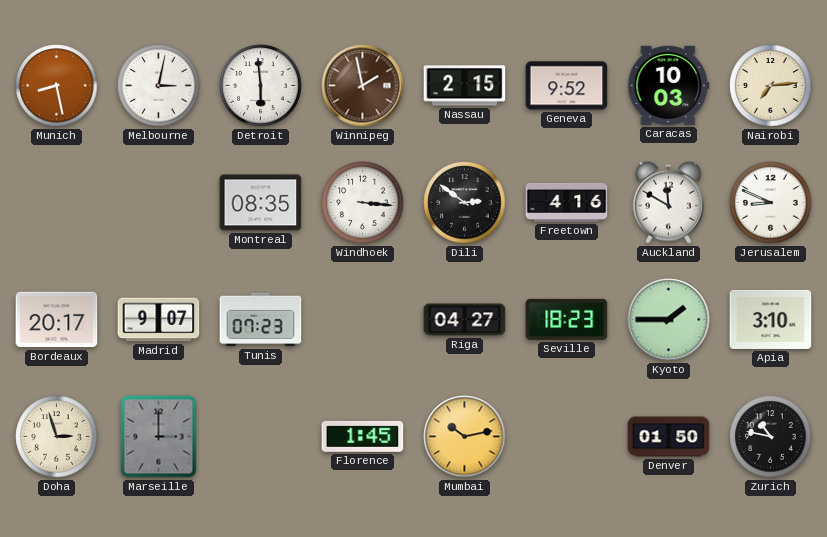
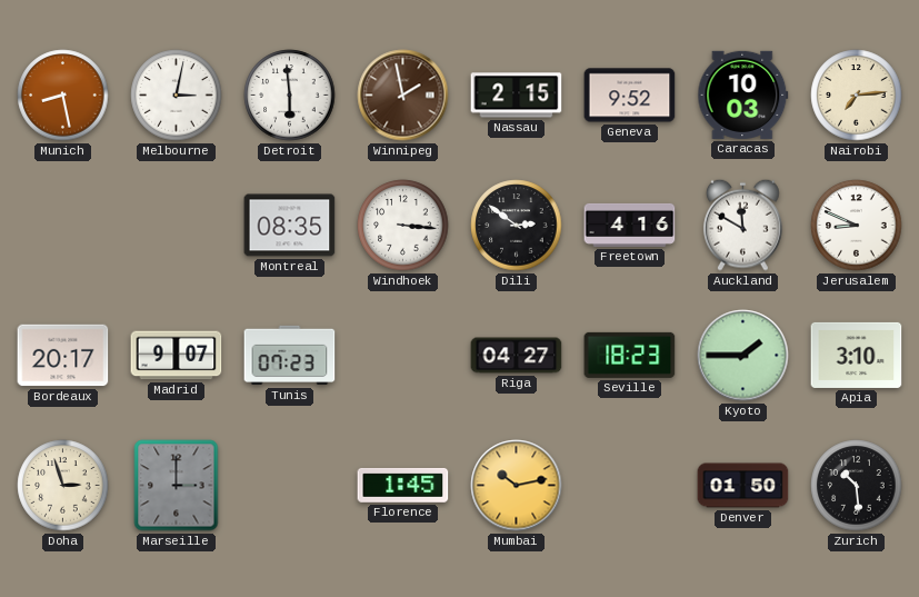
Zurich: 10:47 -> 10:29
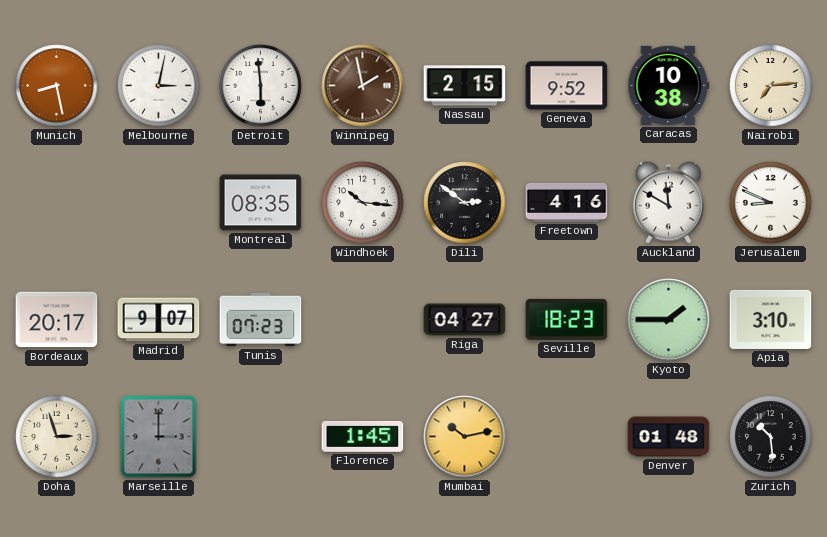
Caracas: 10:03 -> 10:38
Windhoek: 3:16 -> 10:16
Denver: 01:50 -> 01:48
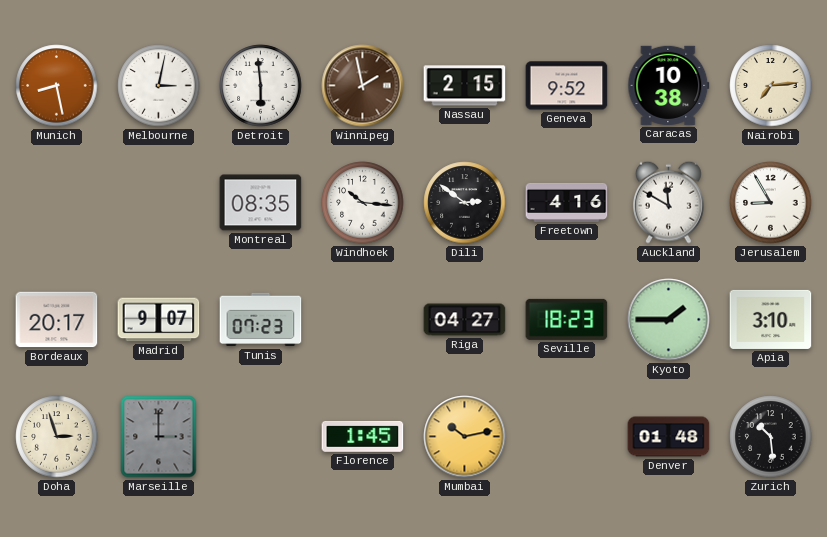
Jerusalem: 8:49 -> 8:55
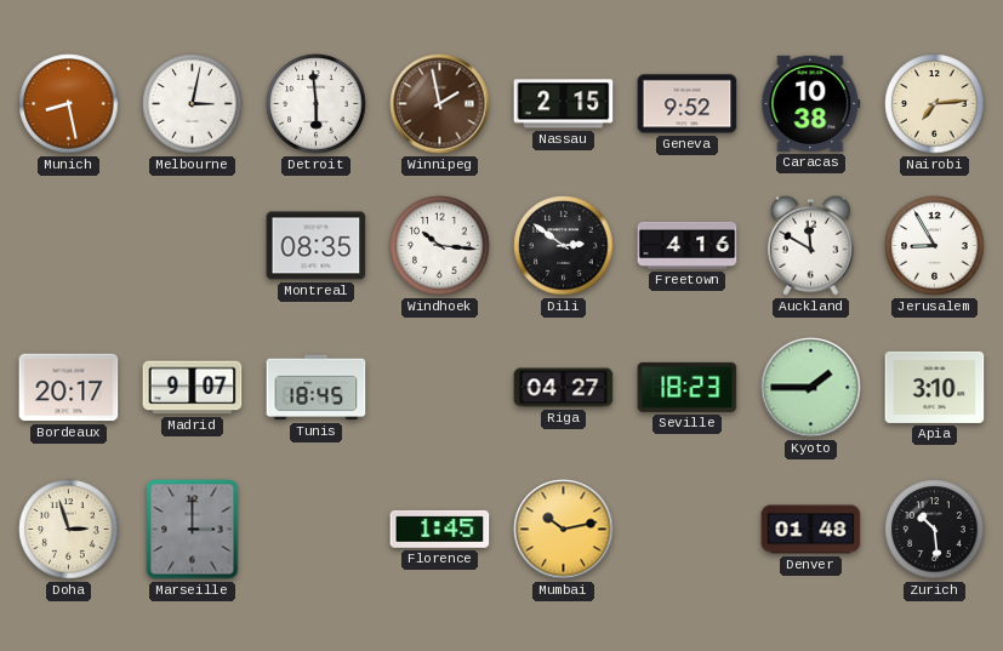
Tunis: 07:23 -> 18:45
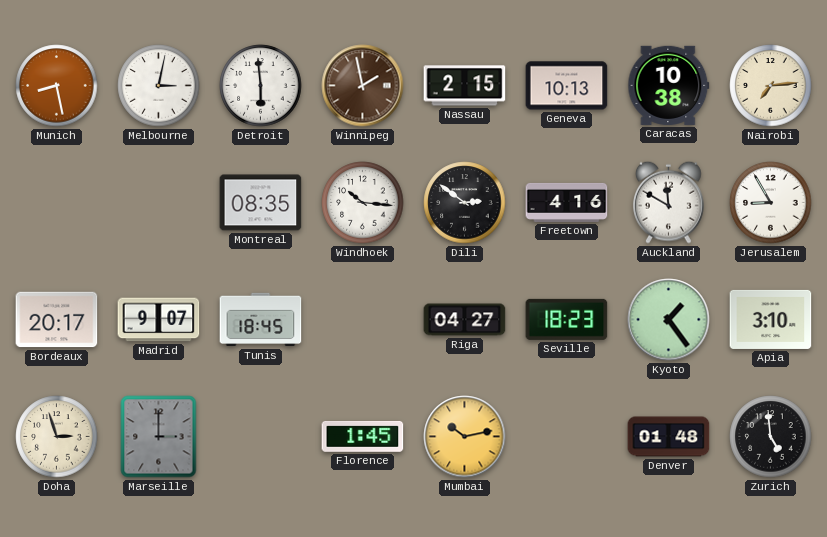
Geneva: 9:52 -> 10:13
Kyoto: 1:45 -> 1:24
Zurich: 10:29 -> 4:59
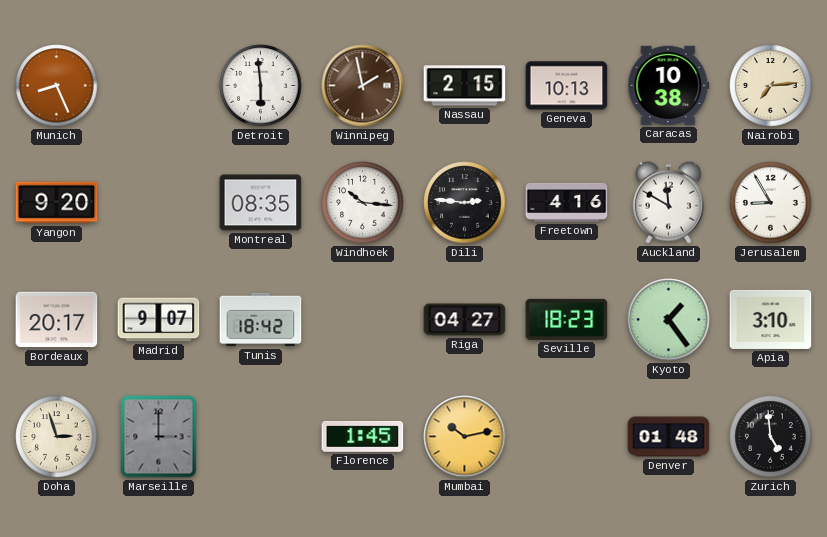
Munich: 8:28 -> 8:26
Melbourne: 3:02 -> none
Yangon: none -> 9:20
Dili: 2:51 -> 2:46
Tunis: 18:45 -> 18:42
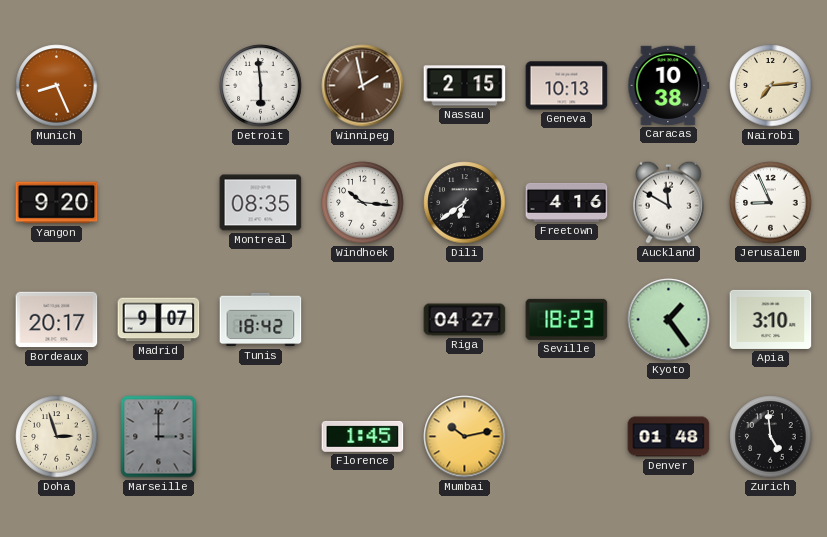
Dili: 2:46 -> 6:39
Jerusalem: 8:55 -> 8:56
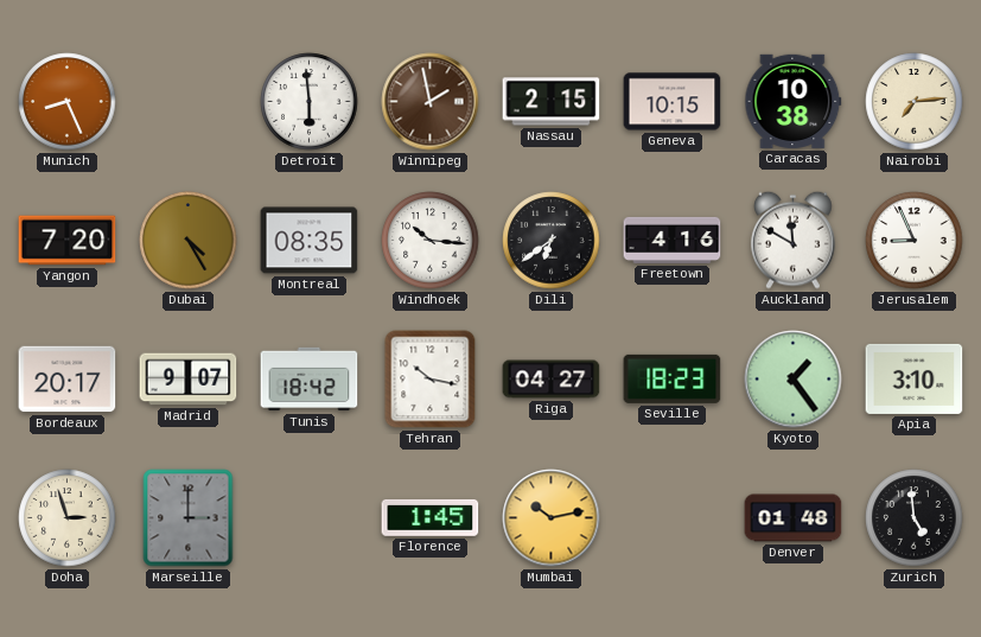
Geneva: 10:13 -> 10:15
Yangon: 9:20 -> 7:20
Dubai: none -> 4:25
Tehran: none -> 10:17
